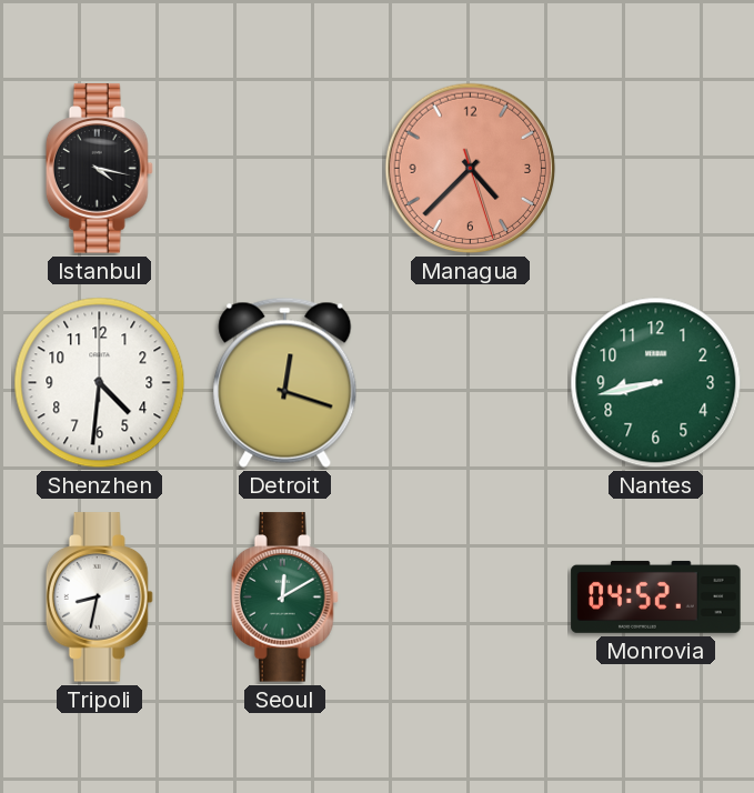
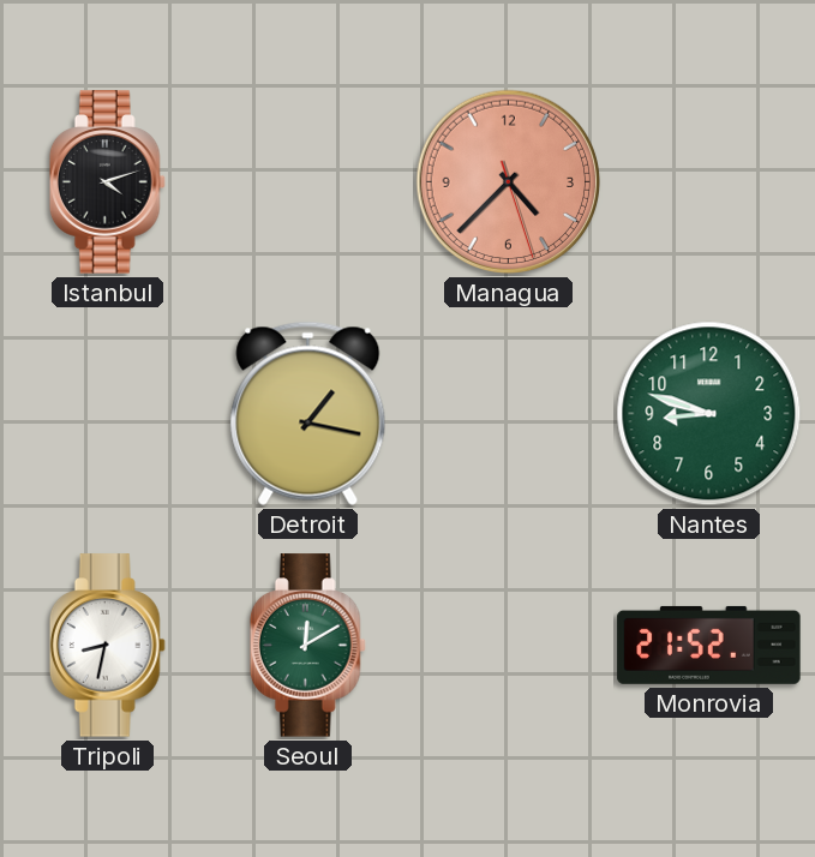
Istanbul: 4:17 -> 4:12
Shenzhen: 4:31 -> none
Detroit: 12:18 -> 1:17
Nantes: 8:43 -> 8:48
Monrovia: 04:52 -> 21:52
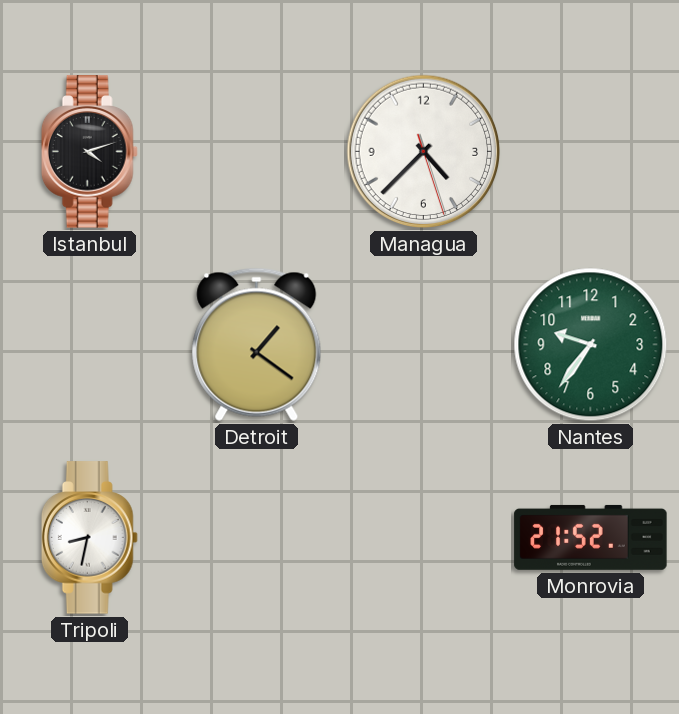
Managua dial: salmon -> white
Detroit: 1:17 -> 1:21
Nantes: 8:48 -> 9:36
Seoul: 12:10 -> none
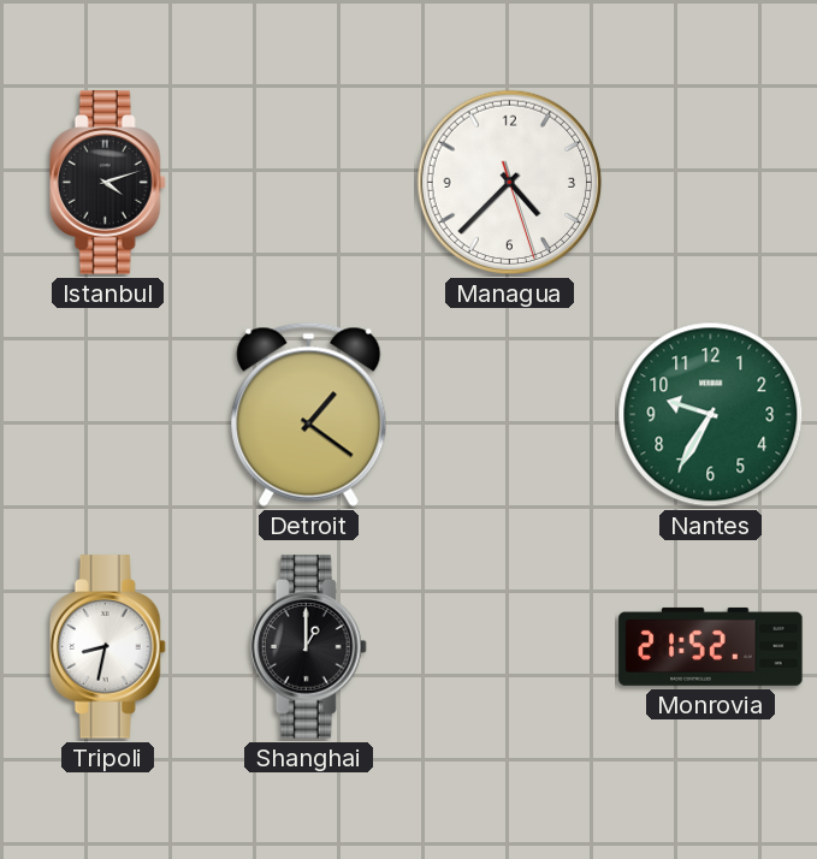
Nantes: 9:36 -> 9:35
Shanghai: none -> 1:00
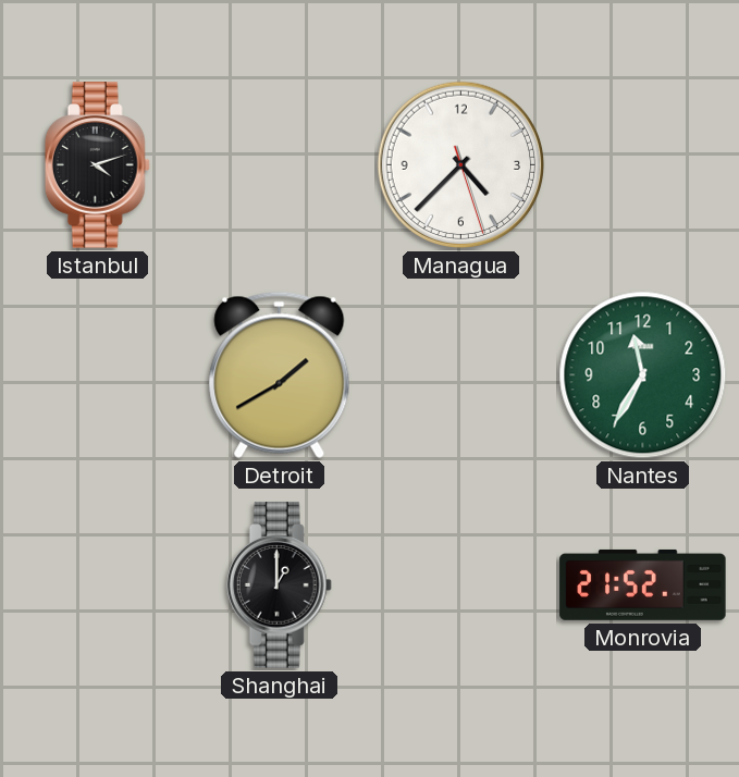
Detroit: 1:21 -> 1:40
Nantes: 9:35 -> 11:35
Tripoli: 8:32 -> none
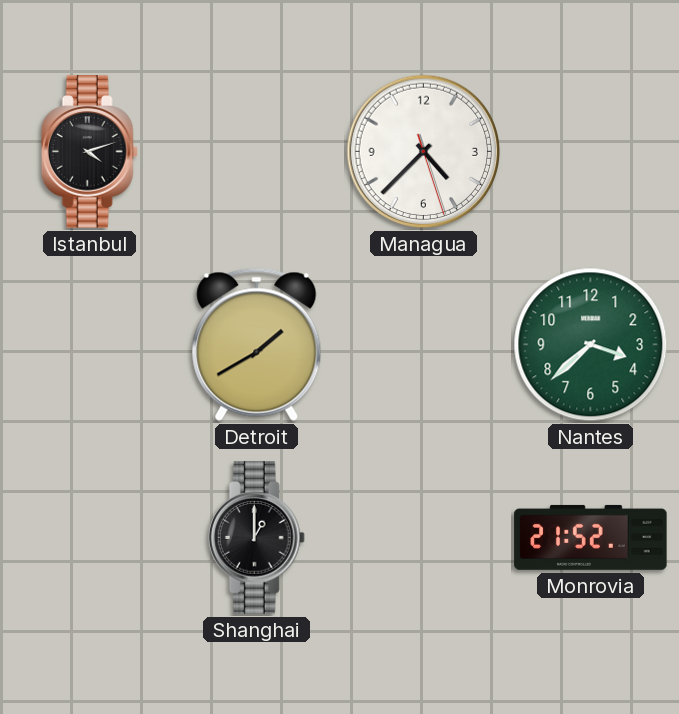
Nantes: 11:35 -> 3:38
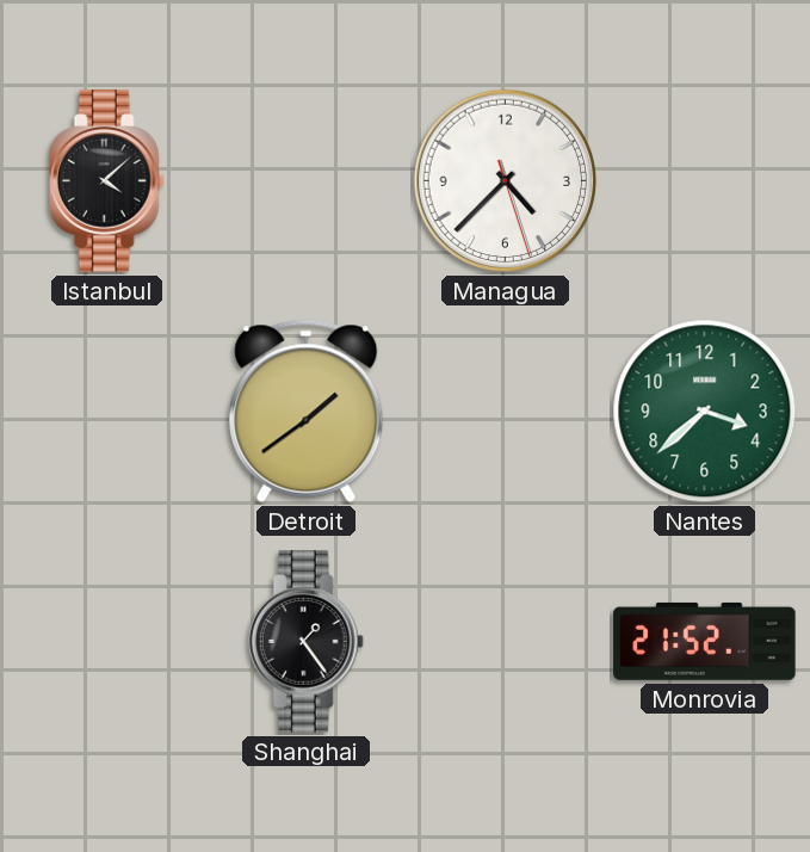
Istanbul: 4:12 -> 4:08
Detroit: 1:40 -> 1:39
Shanghai: 1:00 -> 1:24
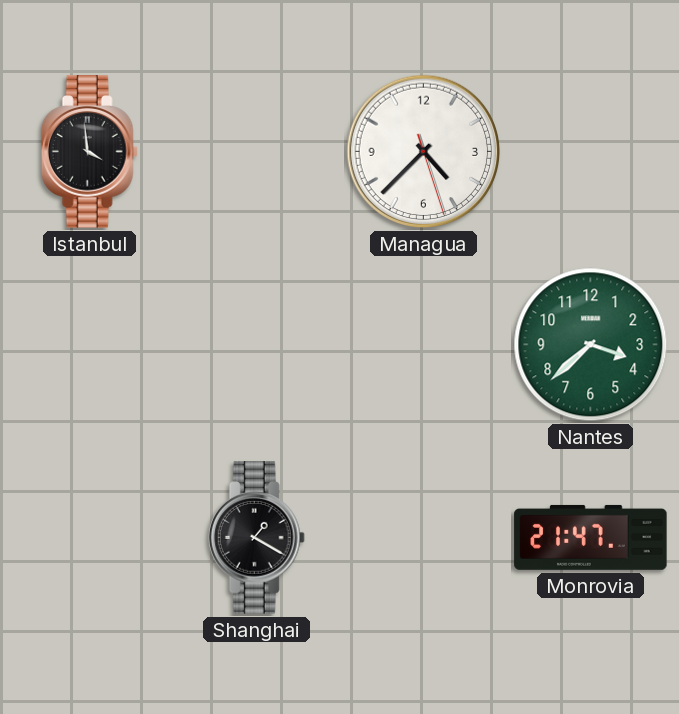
Istanbul: 4:08 -> 3:59
Detroit: 1:39 -> none
Shanghai: 1:24 -> 1:20
Monrovia: 21:52 -> 21:47
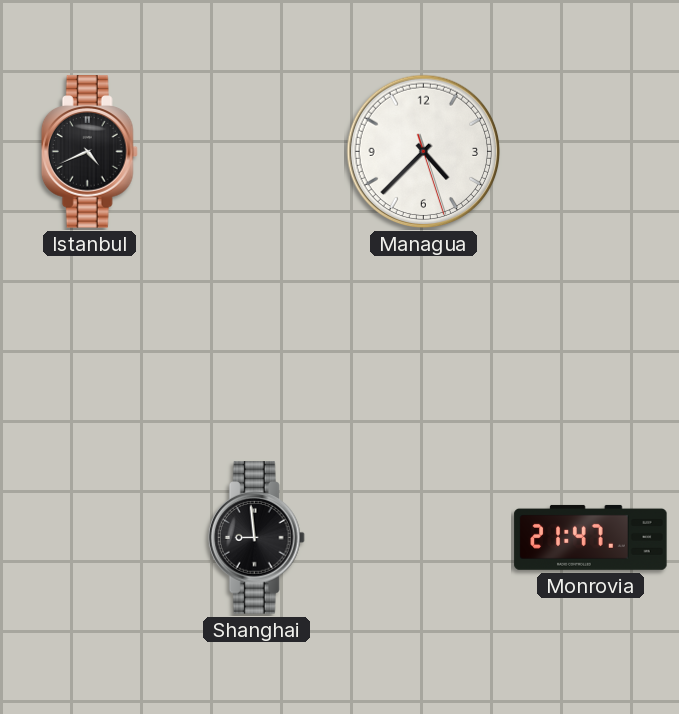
Istanbul: 3:59 -> 4:41
Nantes: 3:38 -> none
Shanghai: 1:20 -> 8:59
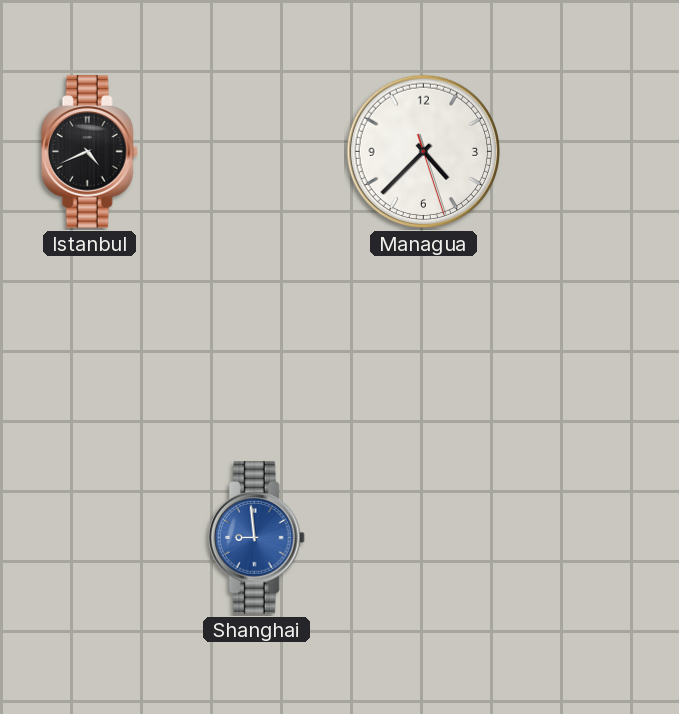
Shanghai dial: black -> blue
Monrovia: 21:47 -> none
